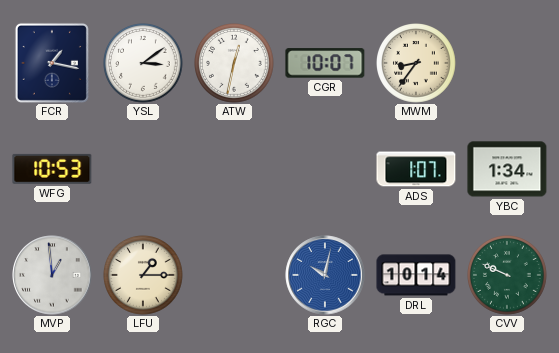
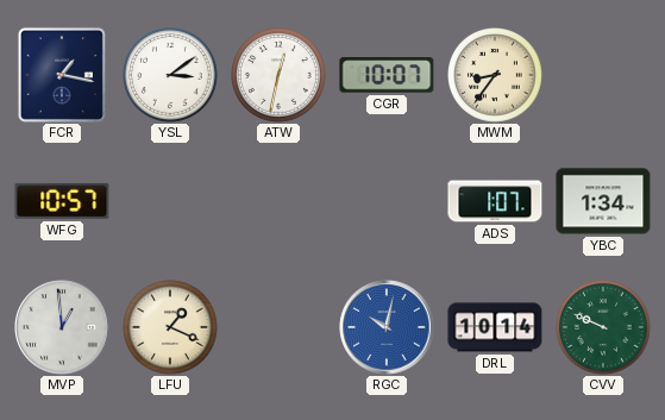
WFG: 10:53 -> 10:57
LFU: 1:15 -> 1:19
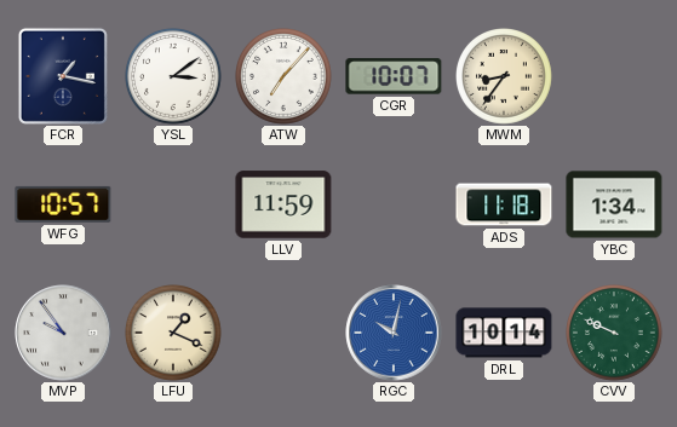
ATW: 12:32 -> 7:07
LLV: none -> 11:59
ADS: 1:07 -> 11:18
MVP: 12:59 -> 9:54
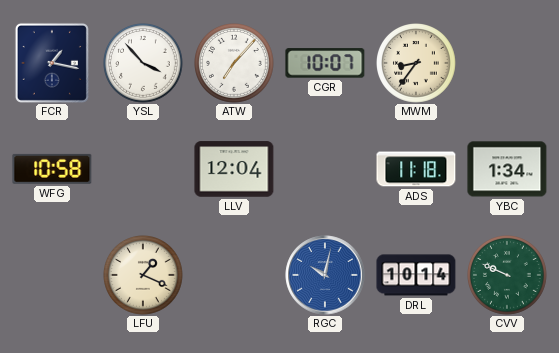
YSL: 3:09 -> 3:53
WFG: 10:57 -> 10:58
LLV: 11:59 -> 12:04
MVP: 9:54 -> none
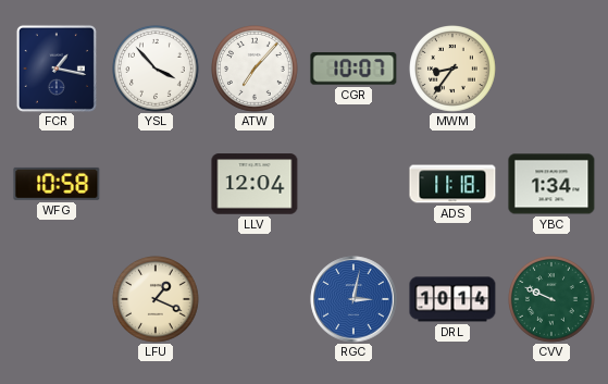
RGC: 10:02 -> 3:02
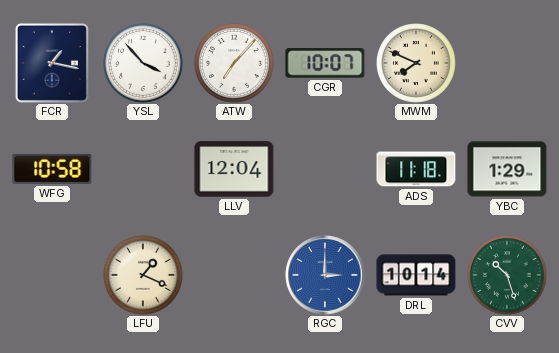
MWM: 8:36 -> 7:49
YBC: 1:34 -> 1:29
RGC: 3:02 -> 3:00
CVV: 9:49 -> 10:27
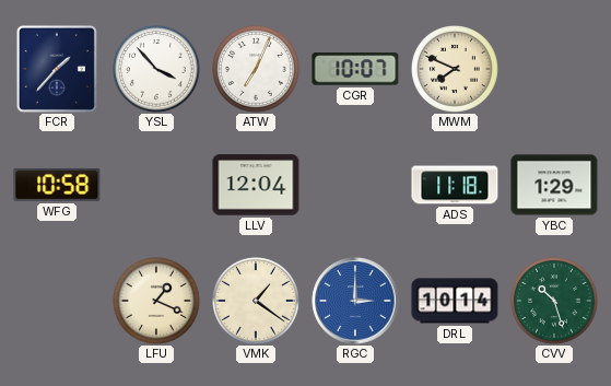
FCR: 1:17 -> 1:37
ATW: 7:07 -> 7:04
VMK: none -> 1:21
